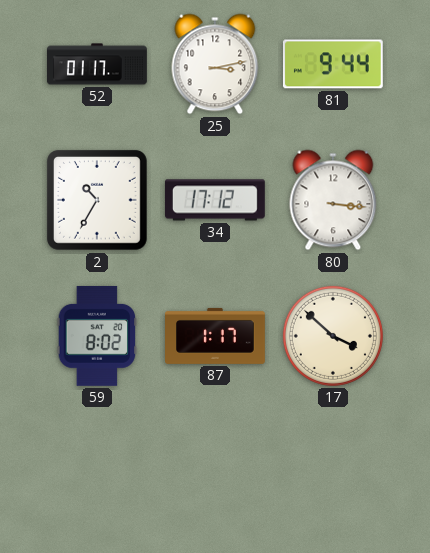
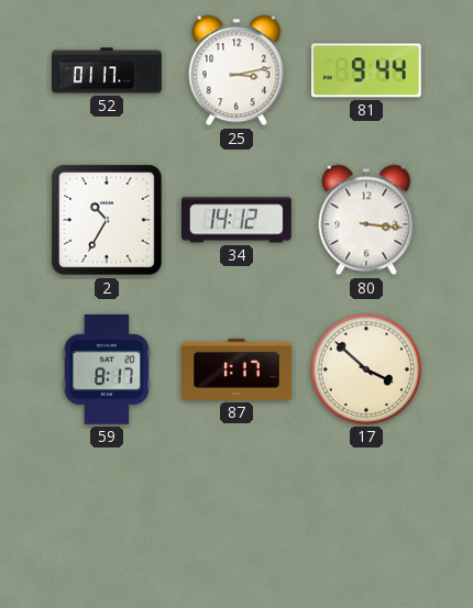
34: 17:12 -> 14:12
59: 8:02 -> 8:17
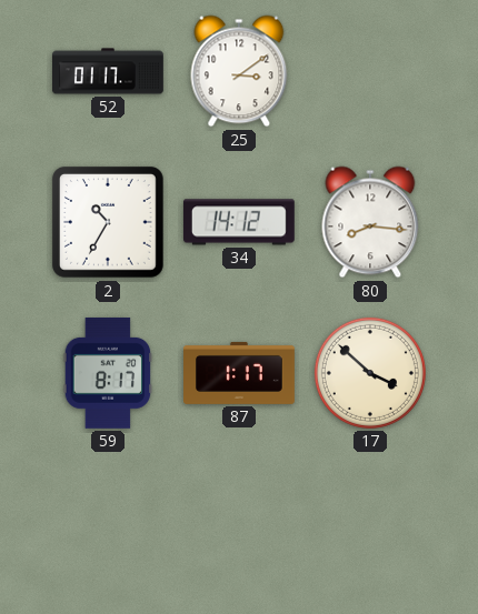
25: 3:13 -> 3:09
81: 9:44 -> none
80: 3:16 -> 8:16
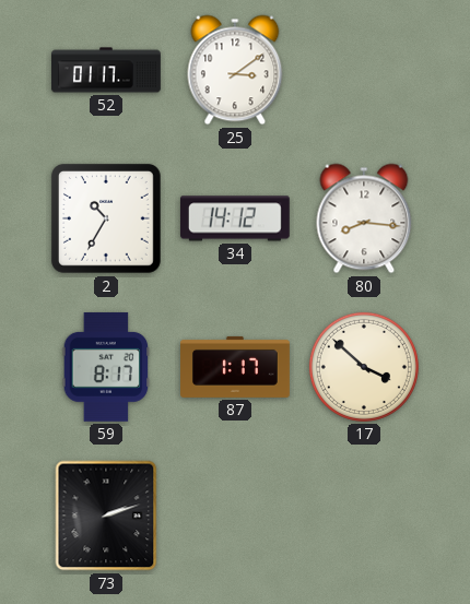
73: none -> 2:12
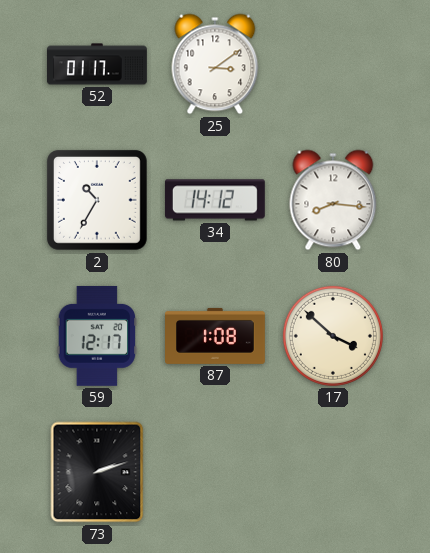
59: 8:17 -> 12:17
87: 1:17 -> 1:08
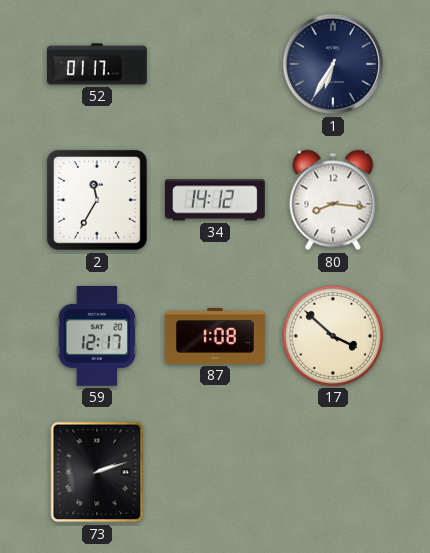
25: 3:09 -> none
1: none -> 6:35
2: 10:35 -> 11:35
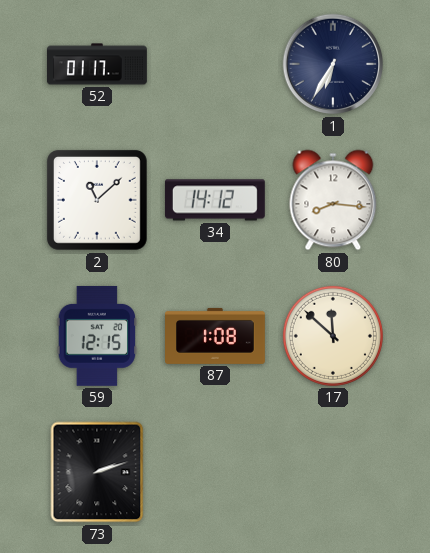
2: 11:35 -> 11:08
59: 12:17 -> 12:15
17: 3:52 -> 11:52
